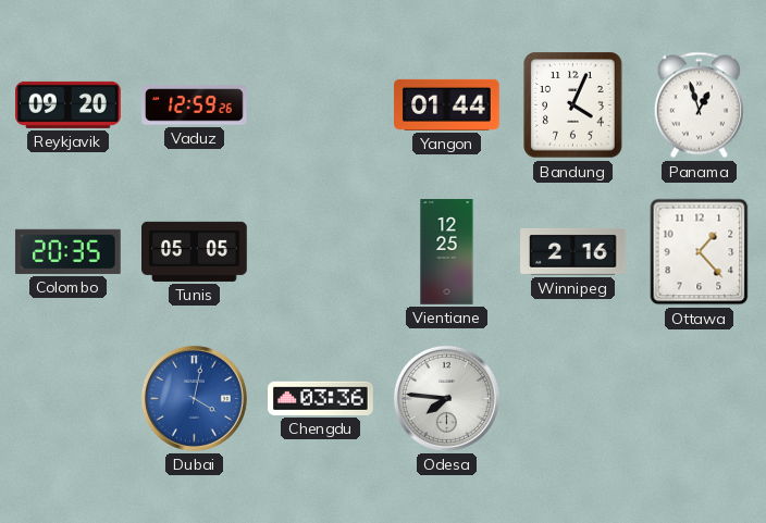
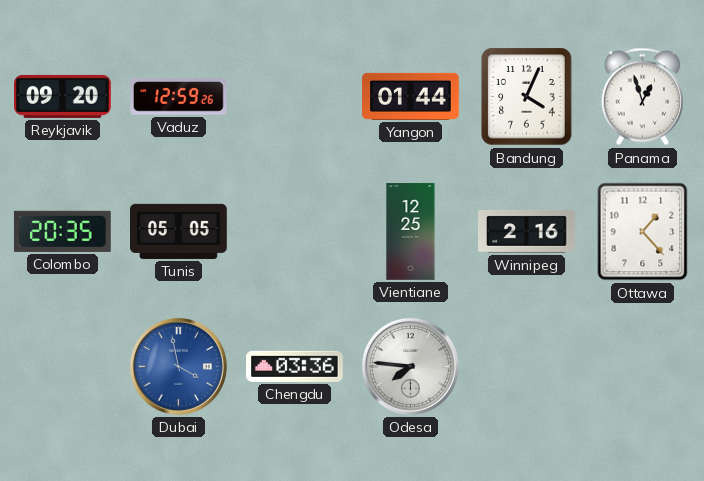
Dubai: 4:02 -> 3:58
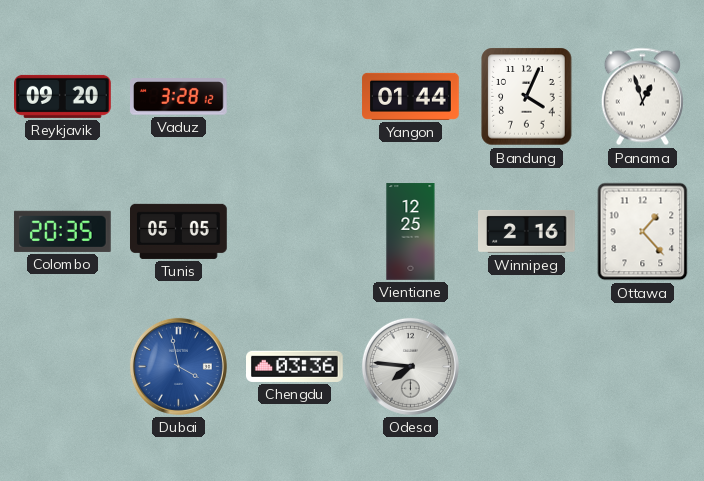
Vaduz: 12:59 -> 3:28
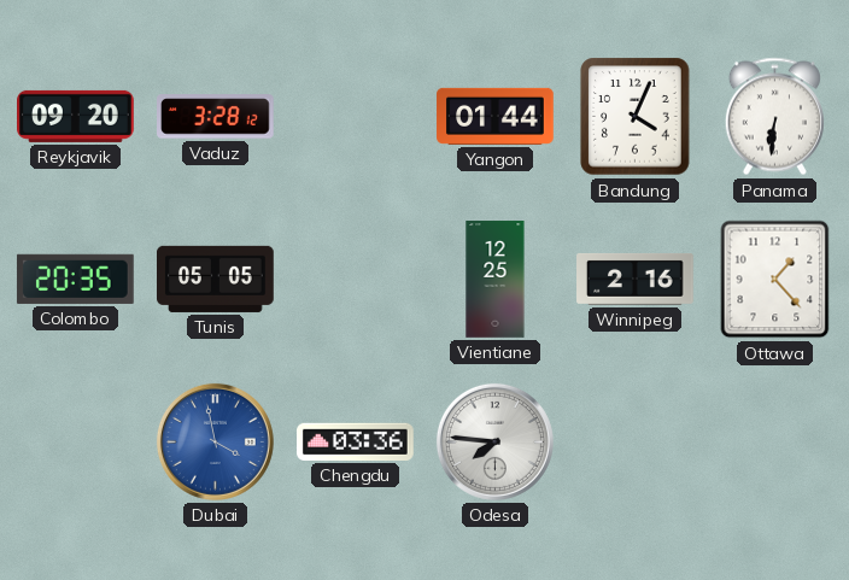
Panama: 12:57 -> 6:31
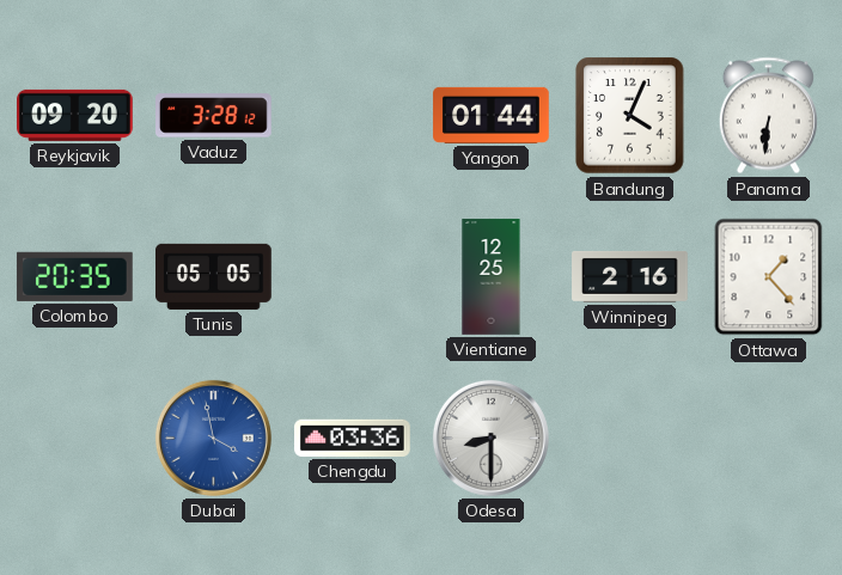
Odesa: 7:46 -> 8:30
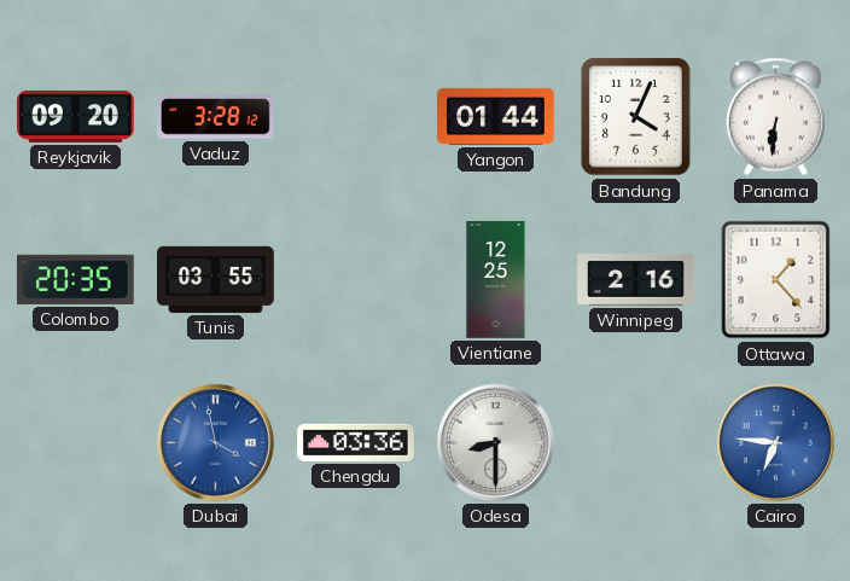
Tunis: 05:05 -> 03:55
Cairo: none -> 6:46
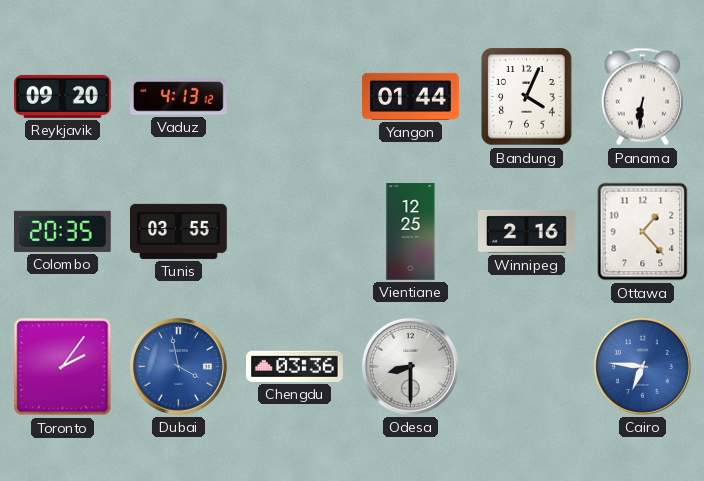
Vaduz: 3:28 -> 4:13
Toronto: none -> 2:06
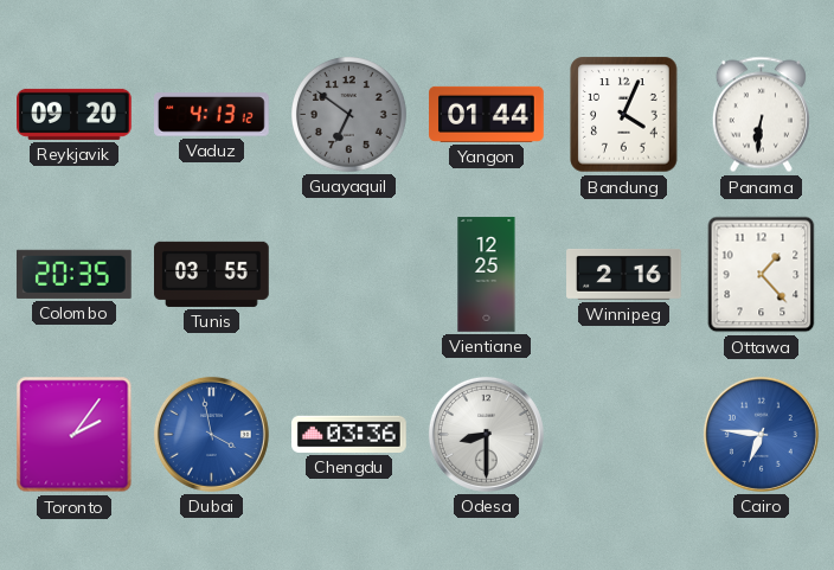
Guayaquil: none -> 6:51
